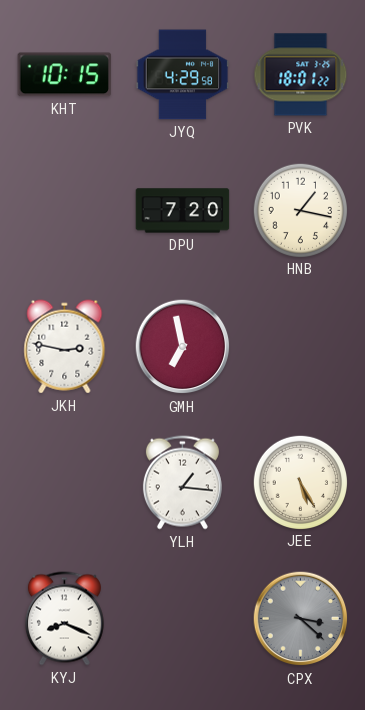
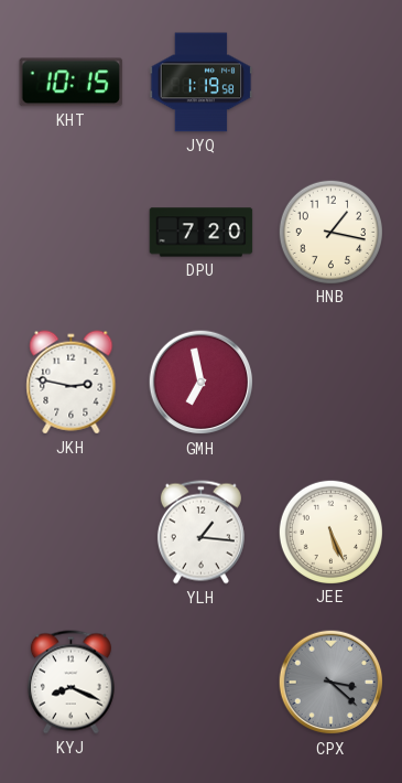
JYQ: 4:29 -> 1:19
PVK: 18:01 -> none
JEE: 5:25 -> 5:26
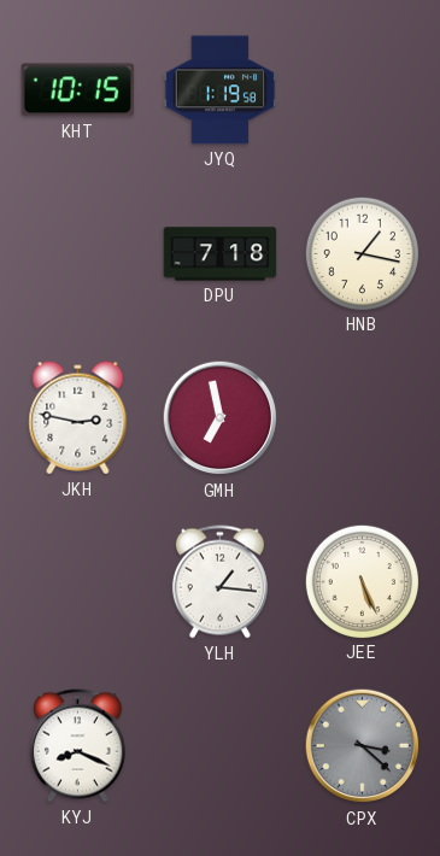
DPU: 7:20 -> 7:18
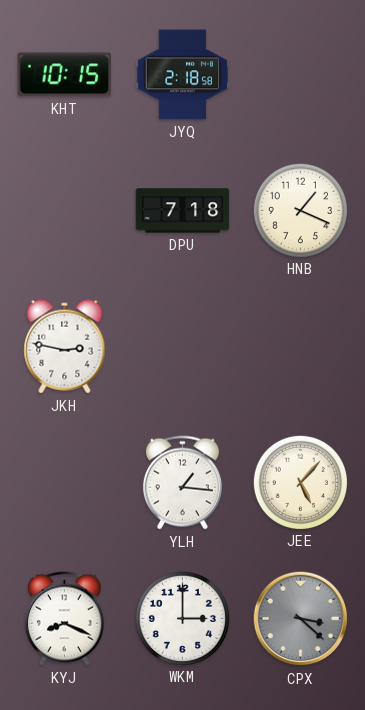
JYQ: 1:19 -> 2:18
HNB: 1:17 -> 1:19
GMH: 6:58 -> none
JEE: 5:26 -> 5:07
WKM: none -> 3:00
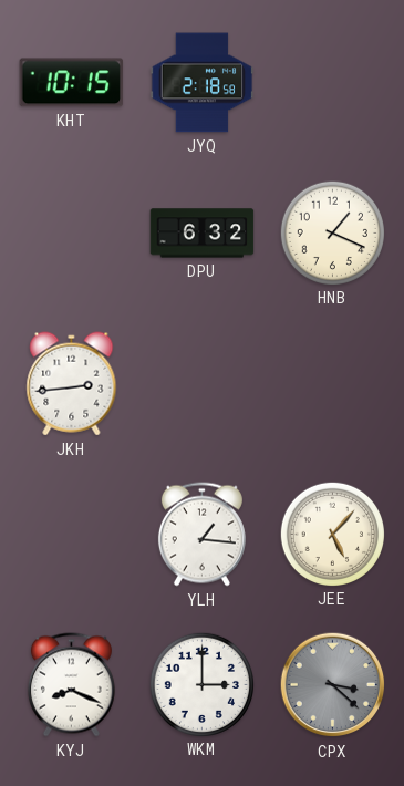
DPU: 7:18 -> 6:32
JKH: 2:47 -> 2:44
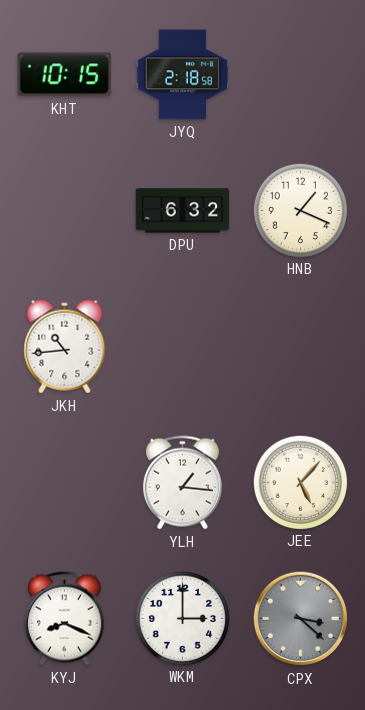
JKH: 2:44 -> 10:44
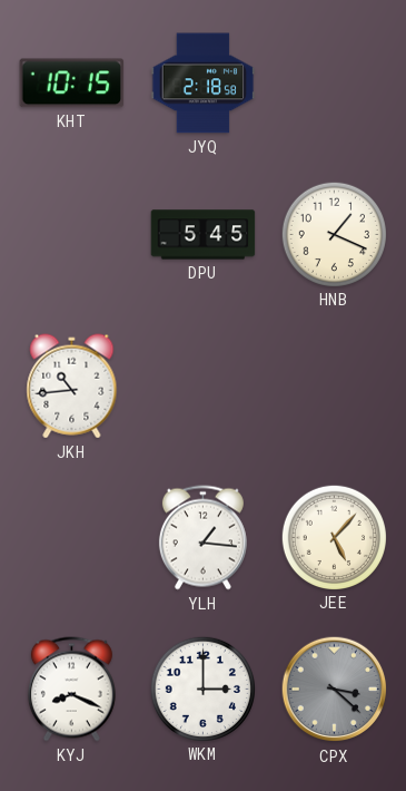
DPU: 6:32 -> 5:45
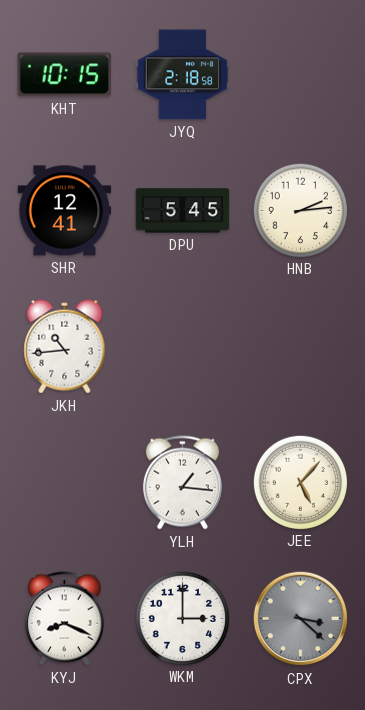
SHR: none -> 12:41
HNB: 1:19 -> 2:14
